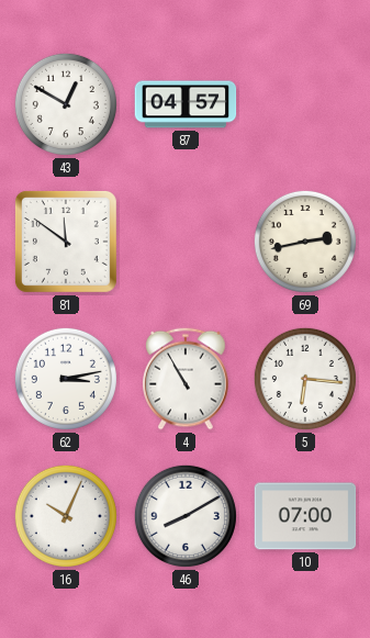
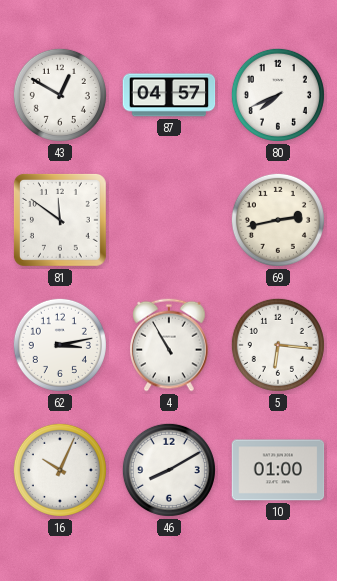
80: none -> 7:41
10: 07:00 -> 01:00
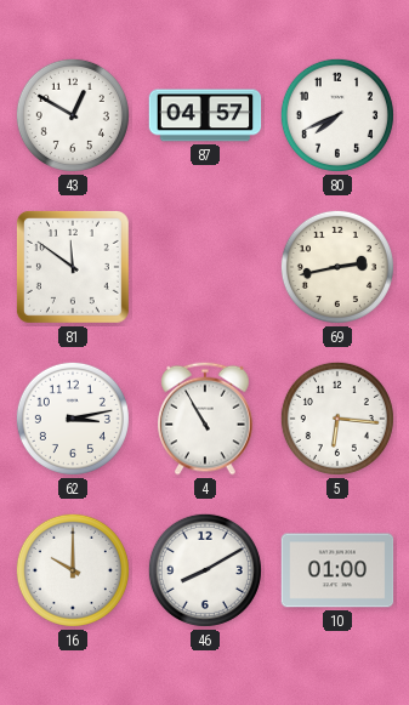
16: 10:04 -> 10:00
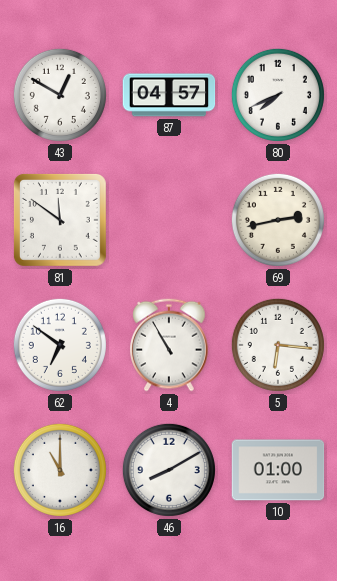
62: 3:13 -> 6:51
16: 10:00 -> 11:00
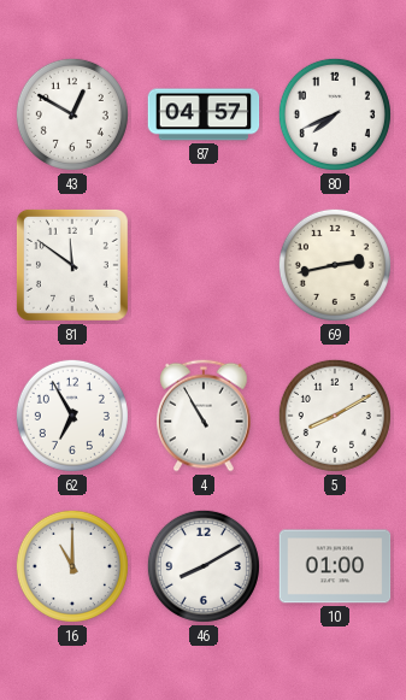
62: 6:51 -> 6:55
5: 6:16 -> 8:10
